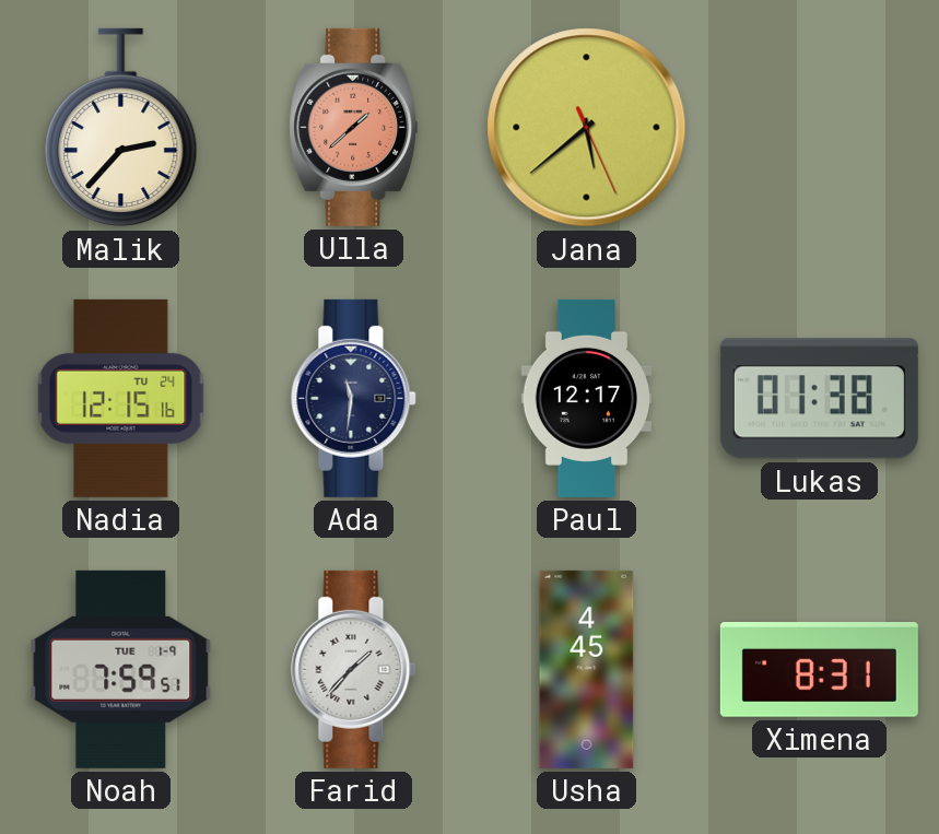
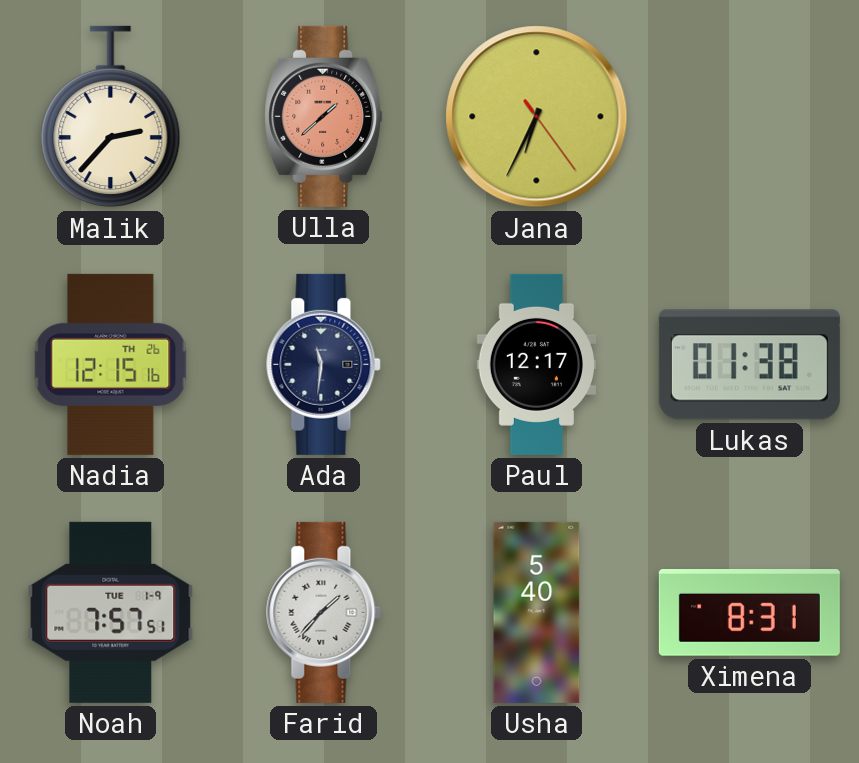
Jana: 5:38 -> 6:34
Nadia date: TU 24 -> TH 26
Noah: 7:59 -> 7:57
Usha: 4:45 -> 5:40
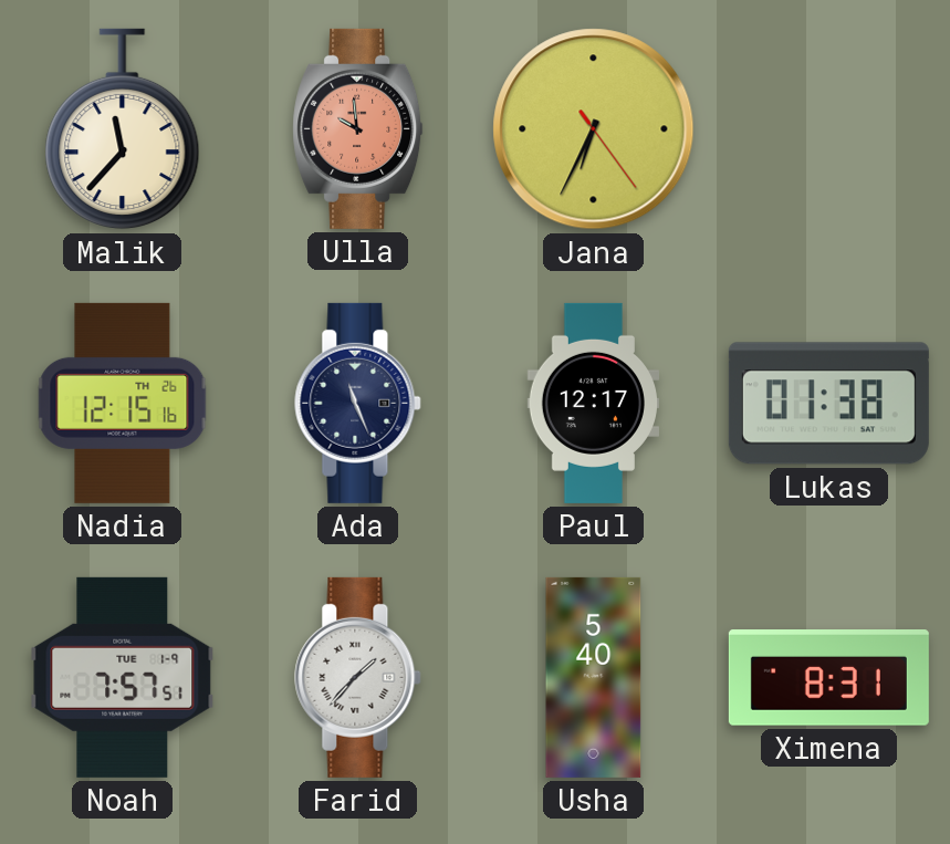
Malik: 2:37 -> 11:37
Ulla: 1:38 -> 9:59
Ada: 11:31 -> 11:26
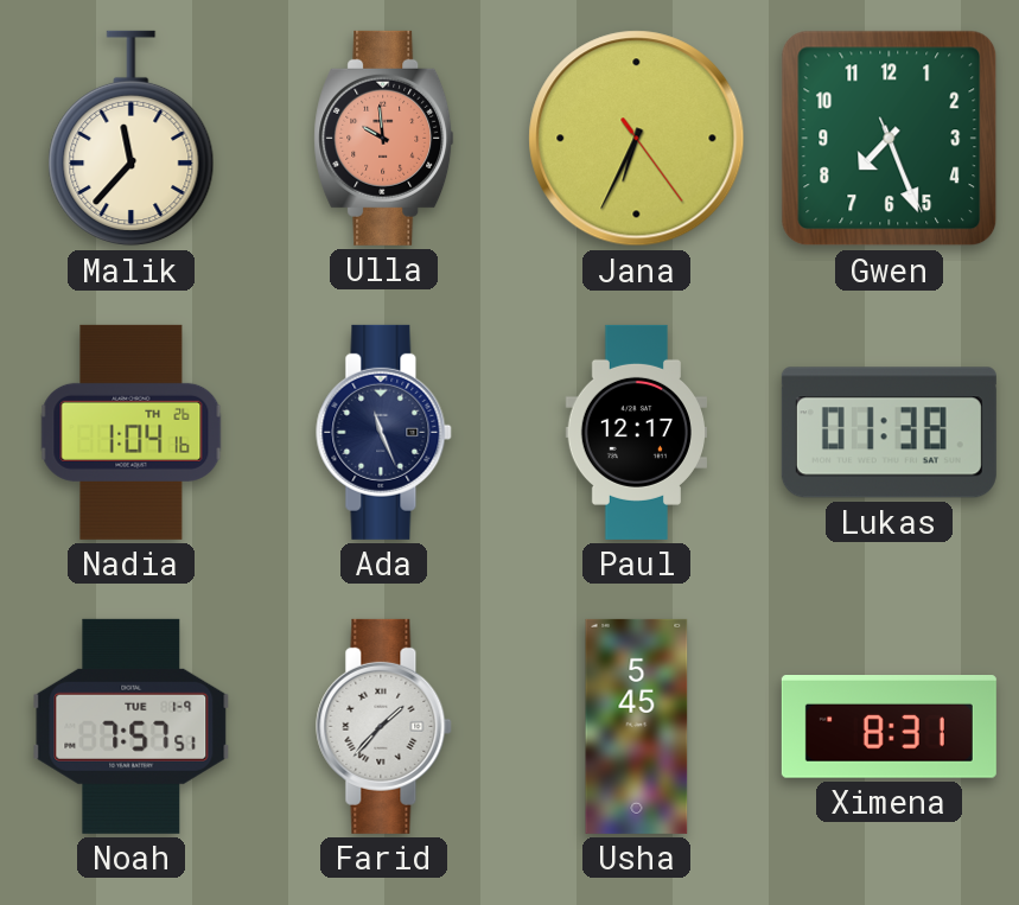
Gwen: none -> 7:26
Nadia: 12:15 -> 1:04
Usha: 5:40 -> 5:45
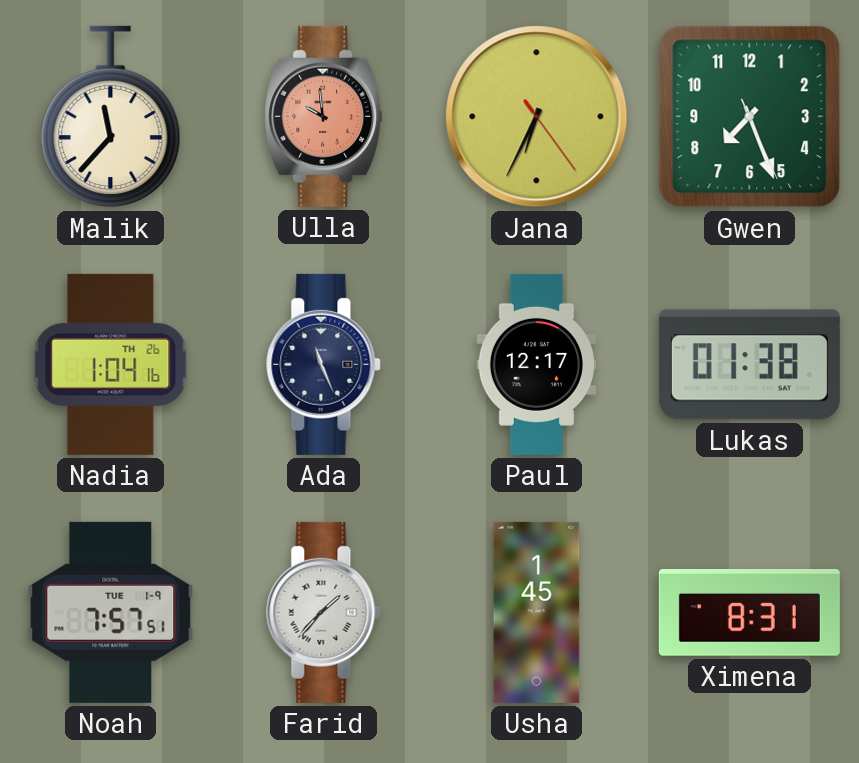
Usha: 5:45 -> 1:45
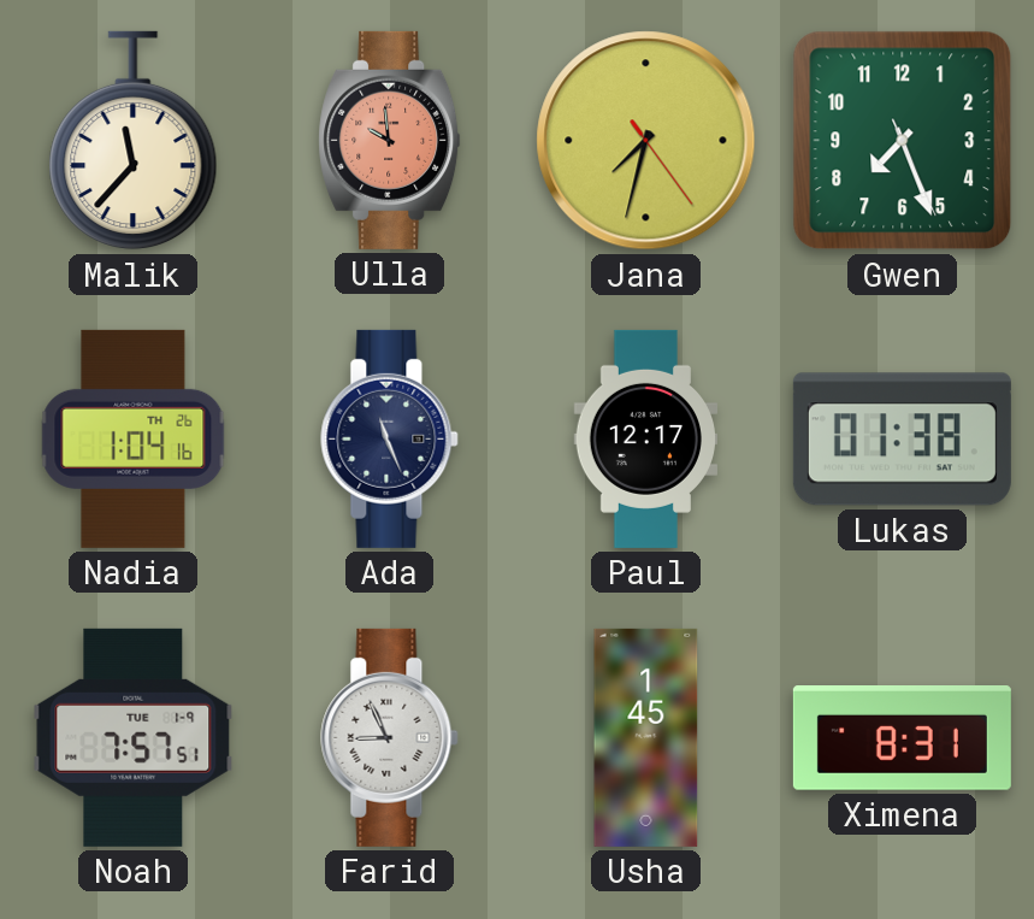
Jana: 6:34 -> 7:32
Farid: 1:37 -> 8:56
